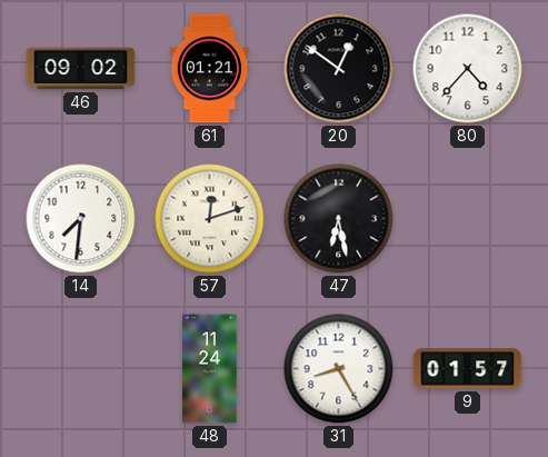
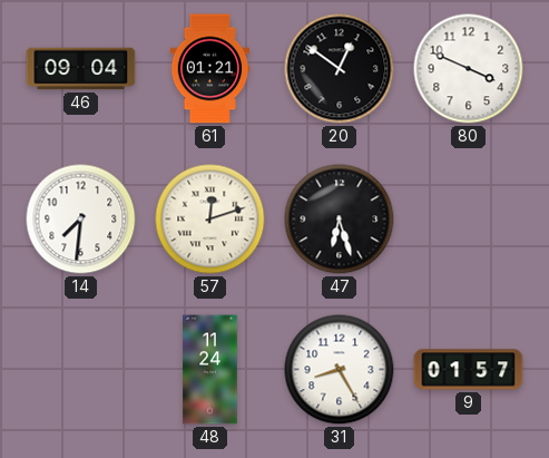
46: 09:02 -> 09:04
80: 4:37 -> 3:49
47: 6:28 -> 6:27
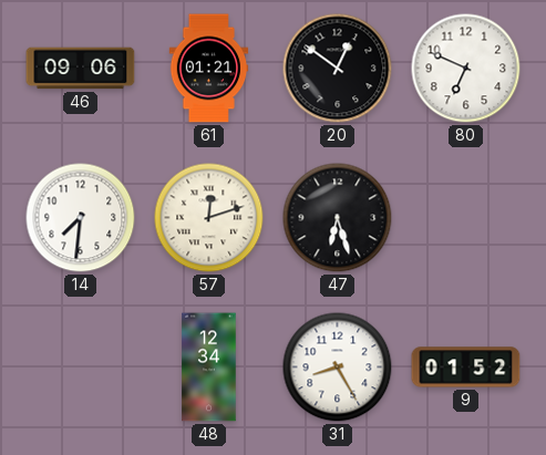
46: 09:04 -> 09:06
80: 3:49 -> 6:49
48: 11:24 -> 12:34
9: 01:57 -> 01:52
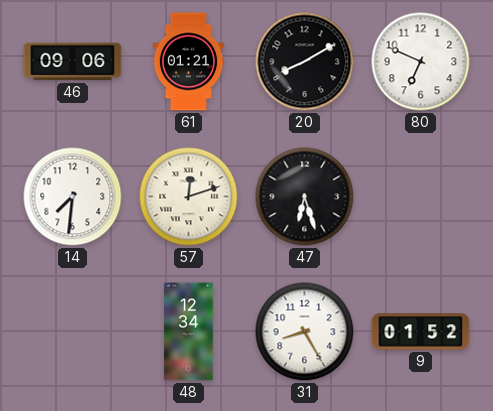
20: 12:51 -> 8:10
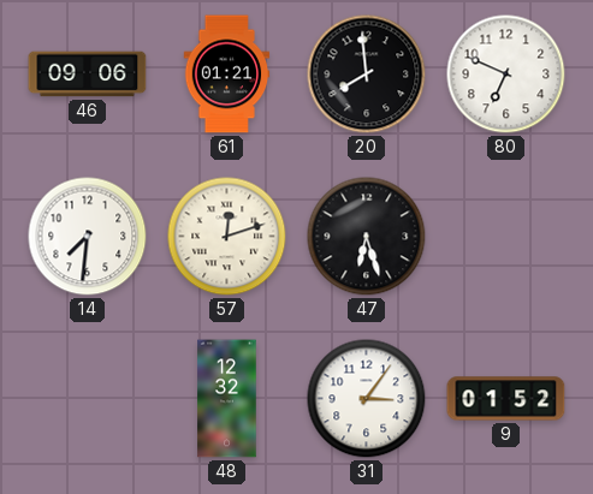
20: 8:10 -> 7:59
48: 12:34 -> 12:32
31: 8:25 -> 3:06
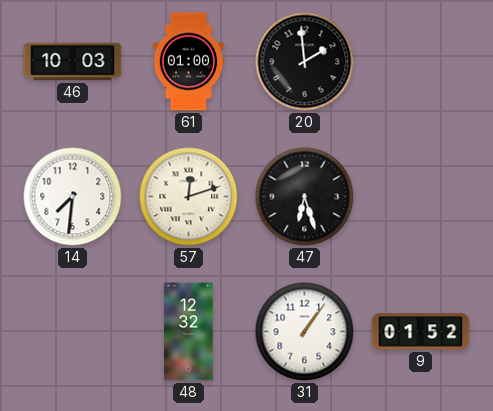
46: 09:06 -> 10:03
61: 01:21 -> 01:00
20: 7:59 -> 1:59
80: 6:49 -> none
31: 3:06 -> 1:06
